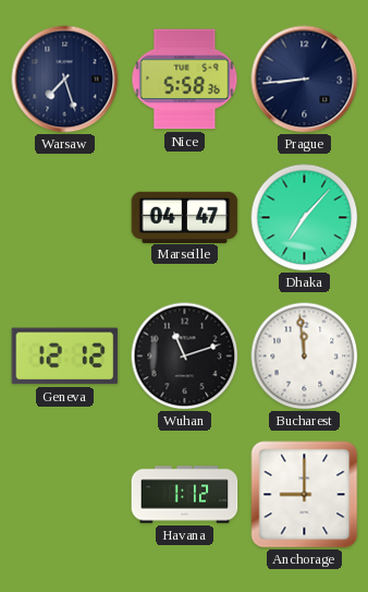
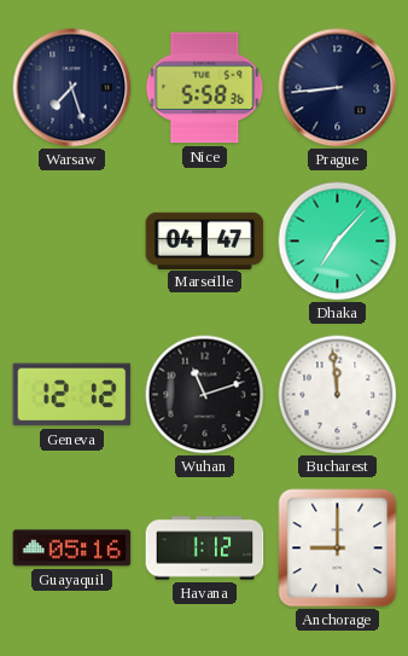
Guayaquil: none -> 05:16
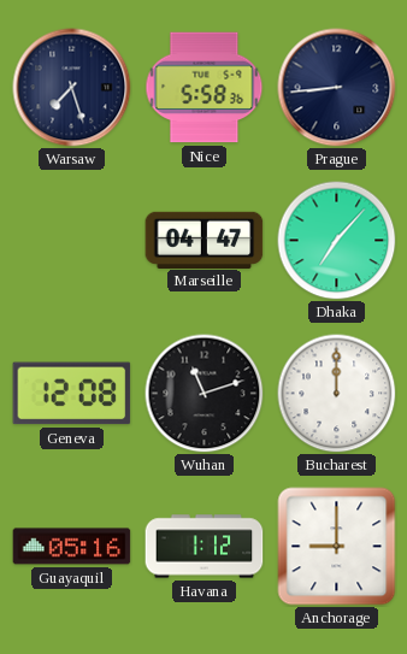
Geneva: 12:12 -> 12:08
Bucharest: 11:59 -> 12:00
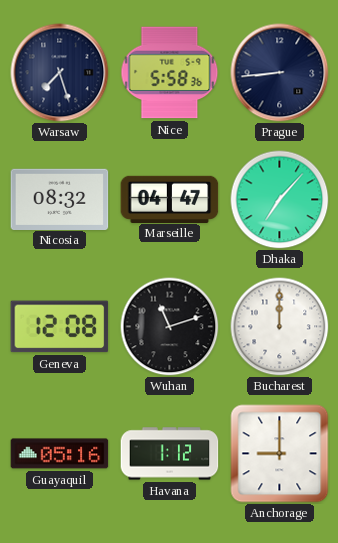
Nicosia: none -> 08:32
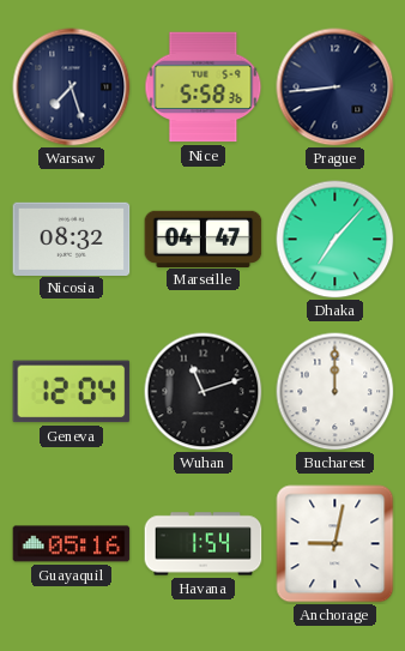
Geneva: 12:08 -> 12:04
Havana: 1:12 -> 1:54
Anchorage: 9:00 -> 9:02
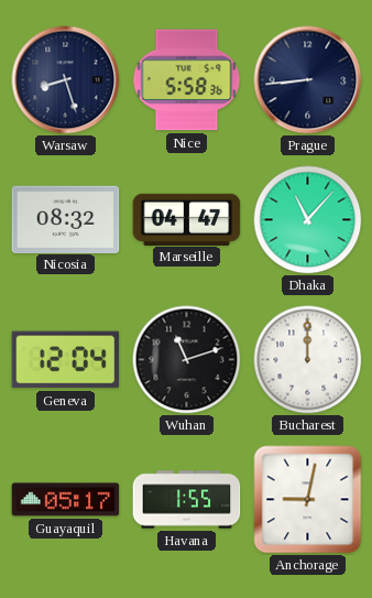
Warsaw: 7:27 -> 8:27
Dhaka: 7:07 -> 11:07
Guayaquil: 05:16 -> 05:17
Havana: 1:54 -> 1:55
